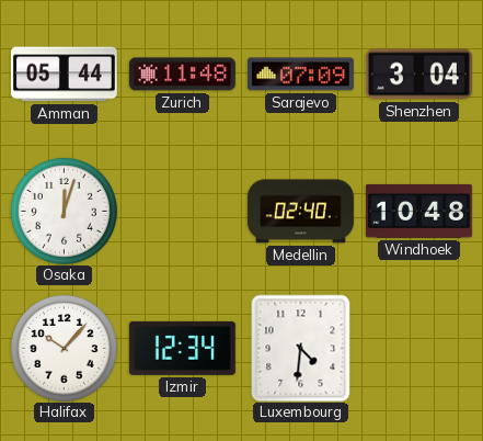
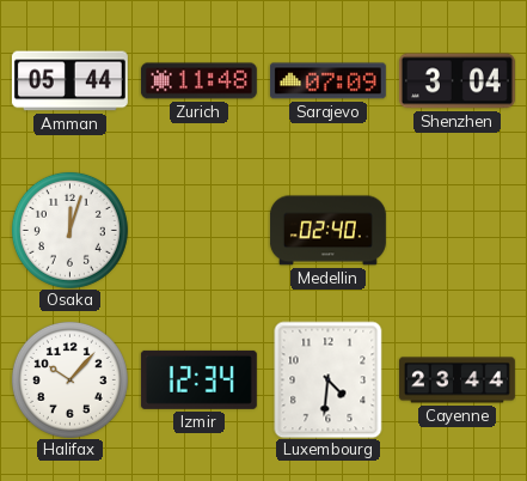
Windhoek: 10:48 -> none
Cayenne: none -> 23:44
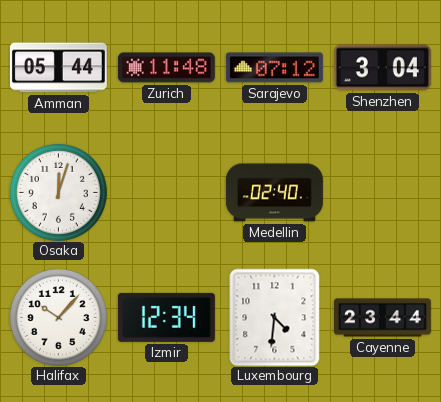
Sarajevo: 07:09 -> 07:12
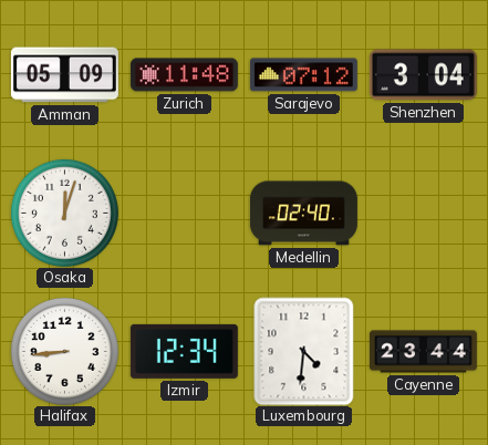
Amman: 05:44 -> 05:09
Halifax: 10:07 -> 8:44
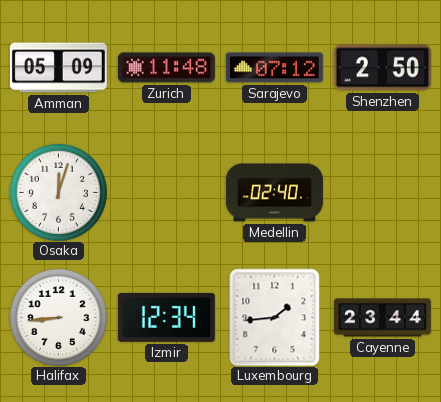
Shenzhen: 3:04 -> 2:50
Luxembourg: 4:31 -> 1:44
